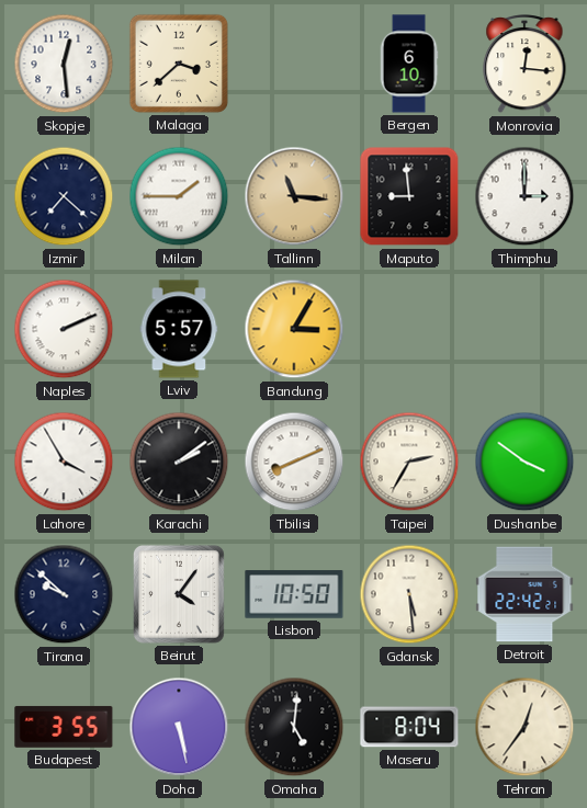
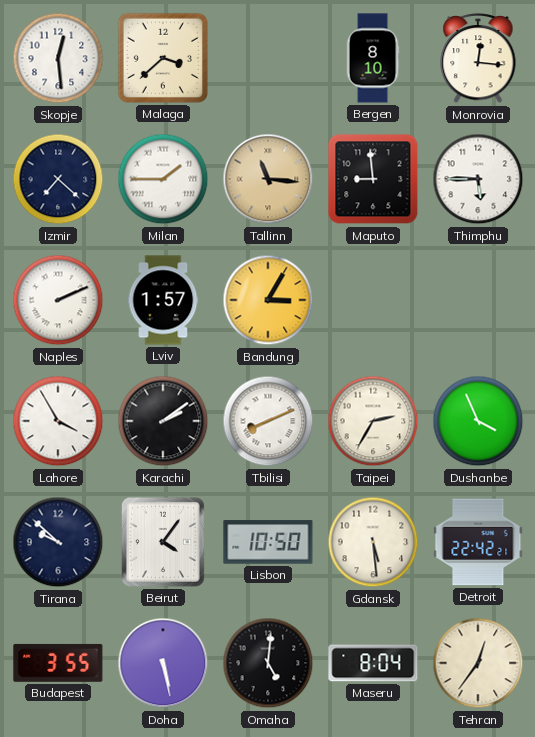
Bergen: 6:10 -> 8:10
Thimphu: 3:00 -> 5:45
Lviv: 5:57 -> 1:57
Dushanbe: 3:51 -> 3:56
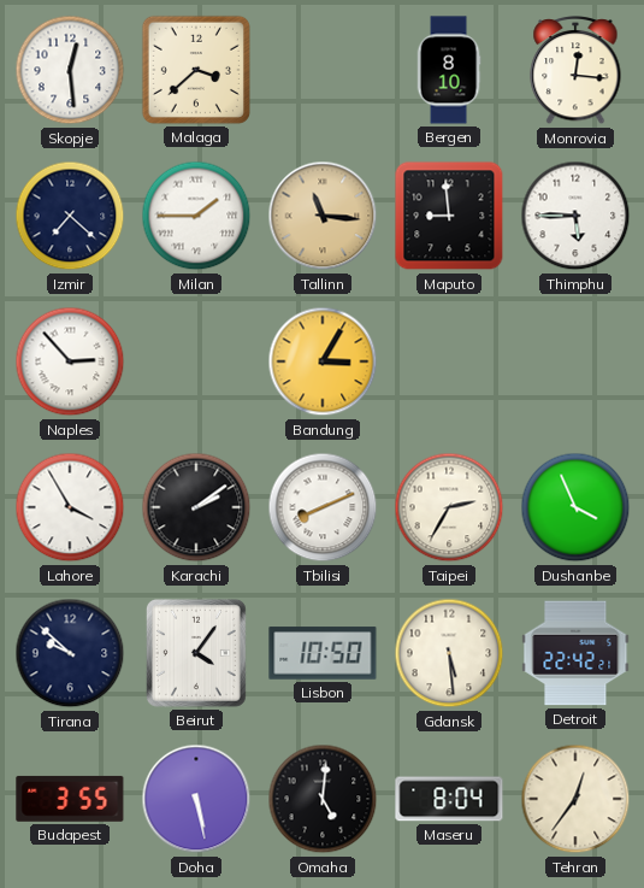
Naples: 2:11 -> 2:53
Lviv: 1:57 -> none
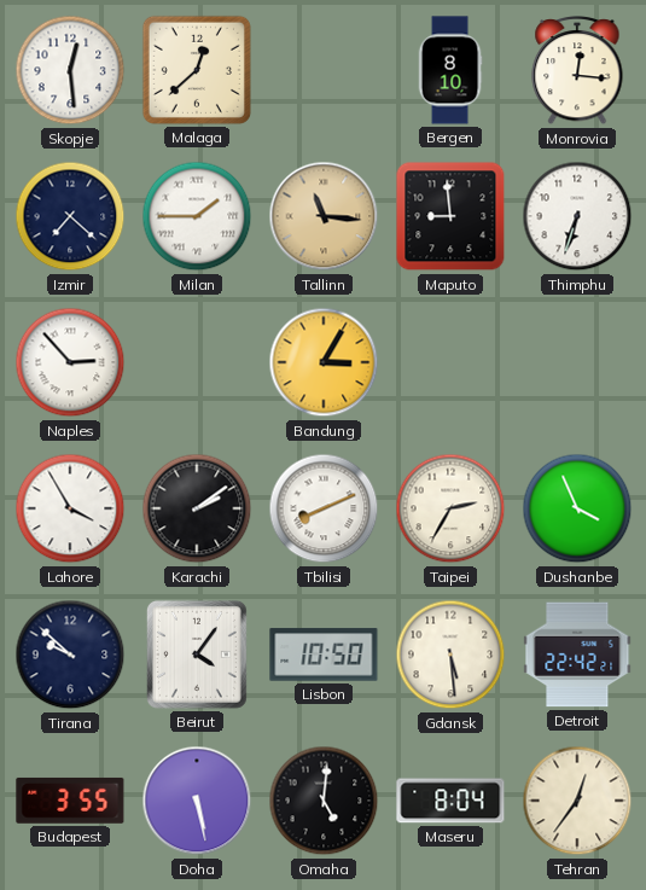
Malaga: 3:38 -> 12:38
Thimphu: 5:45 -> 6:33
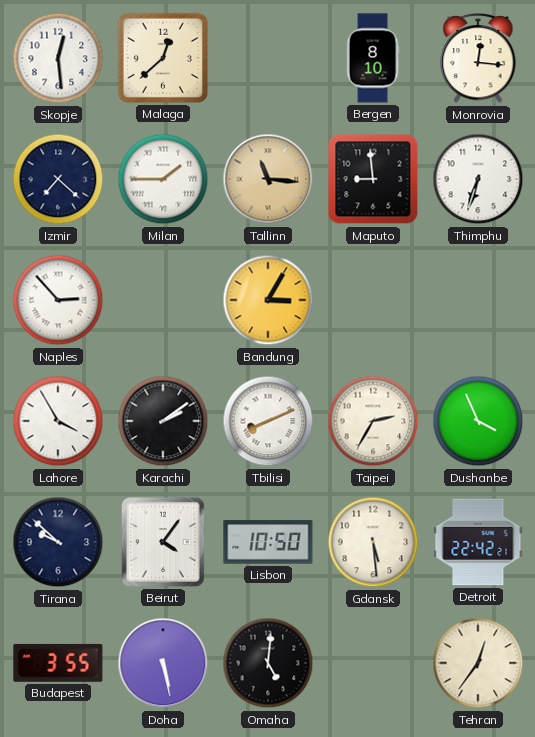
Maseru: 8:04 -> none
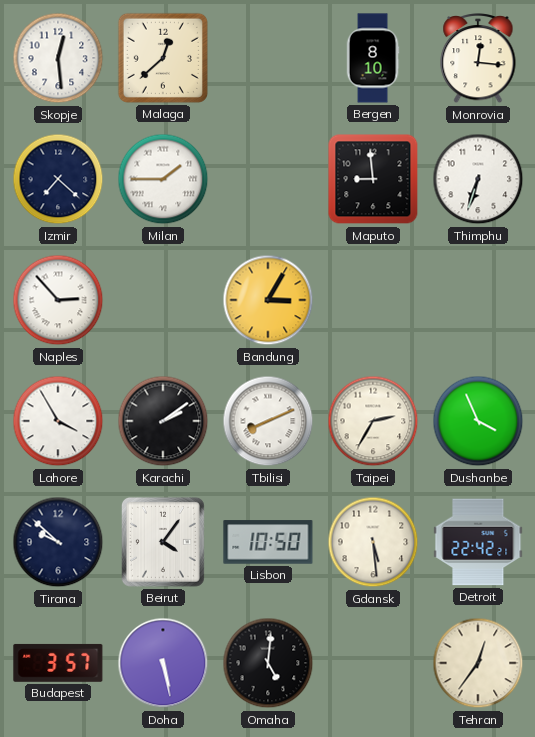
Tallinn: 11:16 -> none
Budapest: 3:55 -> 3:57
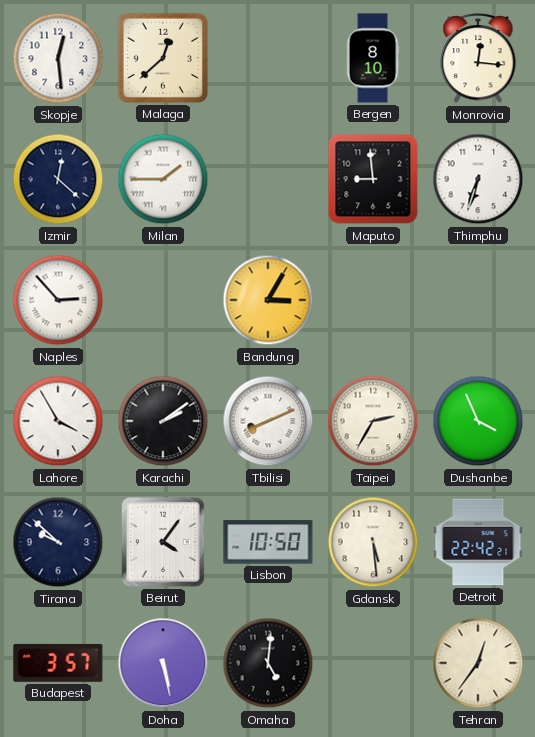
Izmir: 7:22 -> 12:22
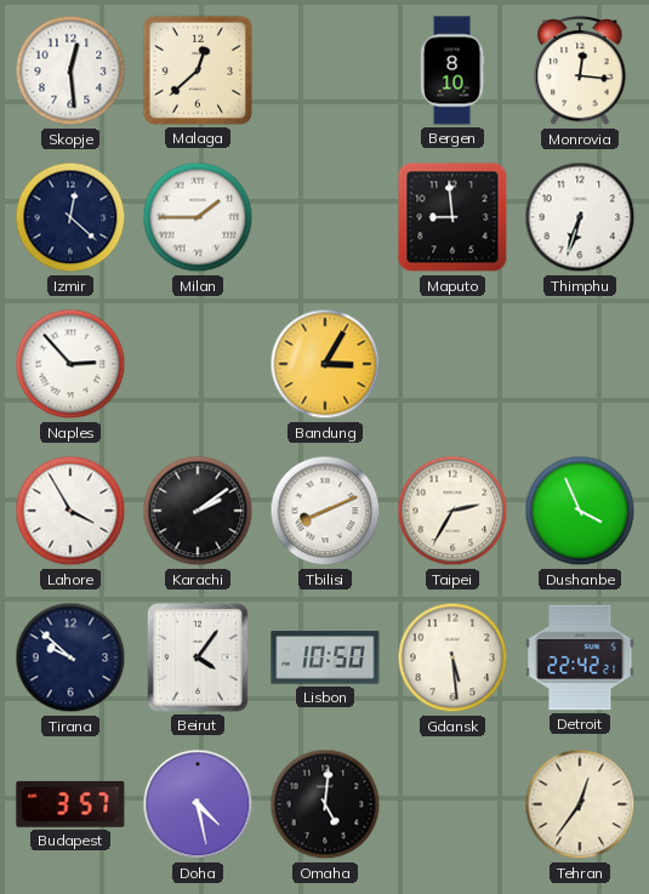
Doha: 5:28 -> 4:28
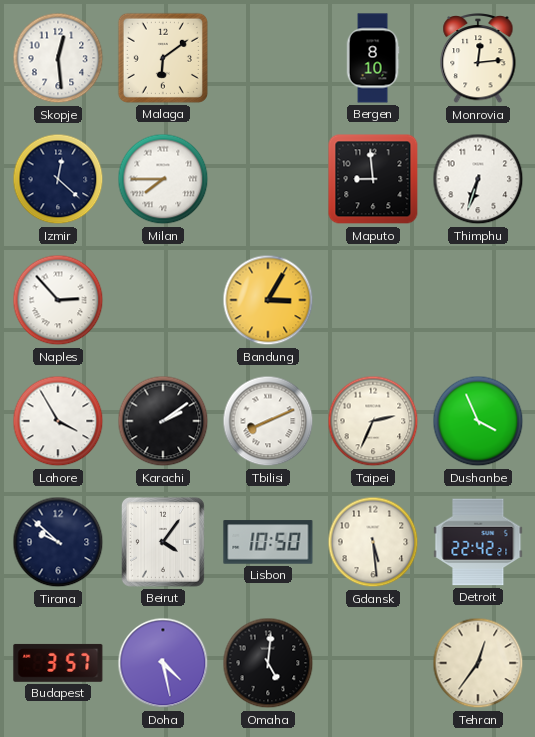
Malaga: 12:38 -> 6:09
Monrovia: 12:16 -> 12:14
Milan: 1:45 -> 7:45
Taipei: 2:35 -> 2:34
